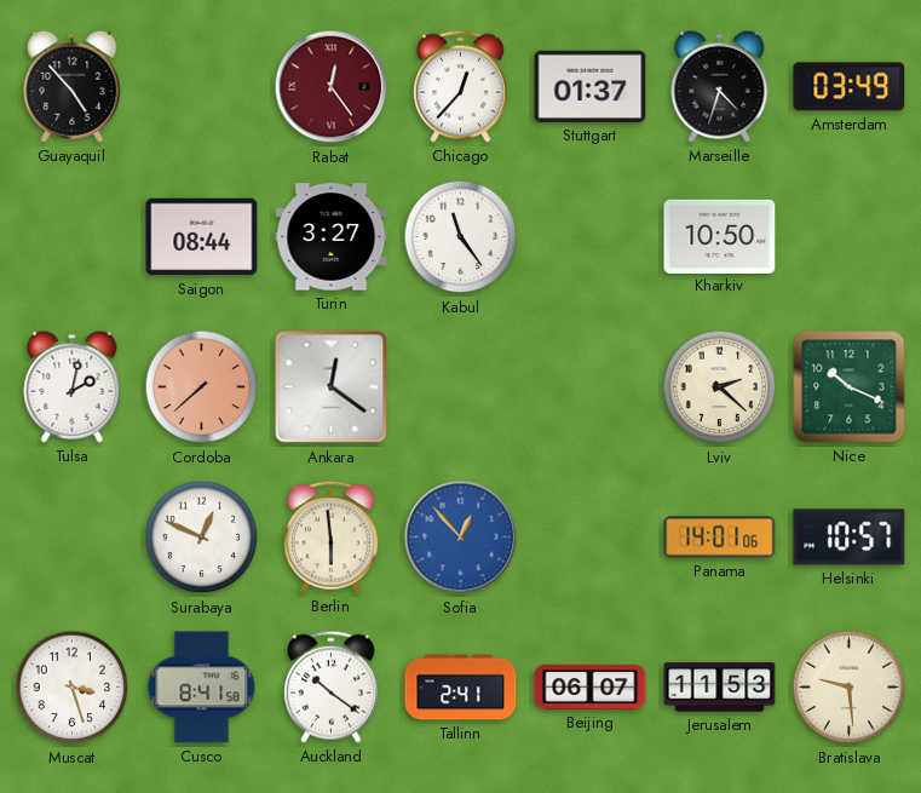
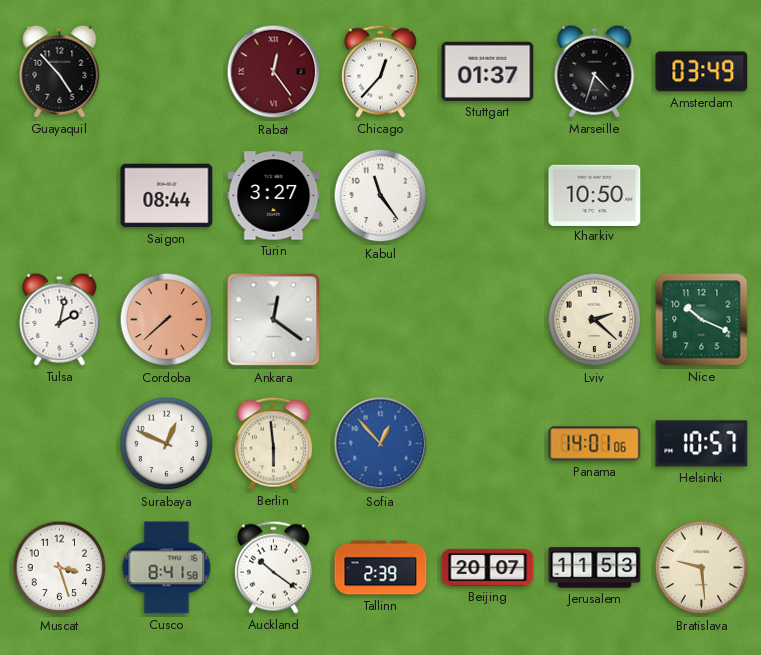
Tallinn: 2:41 -> 2:39
Beijing: 06:07 -> 20:07
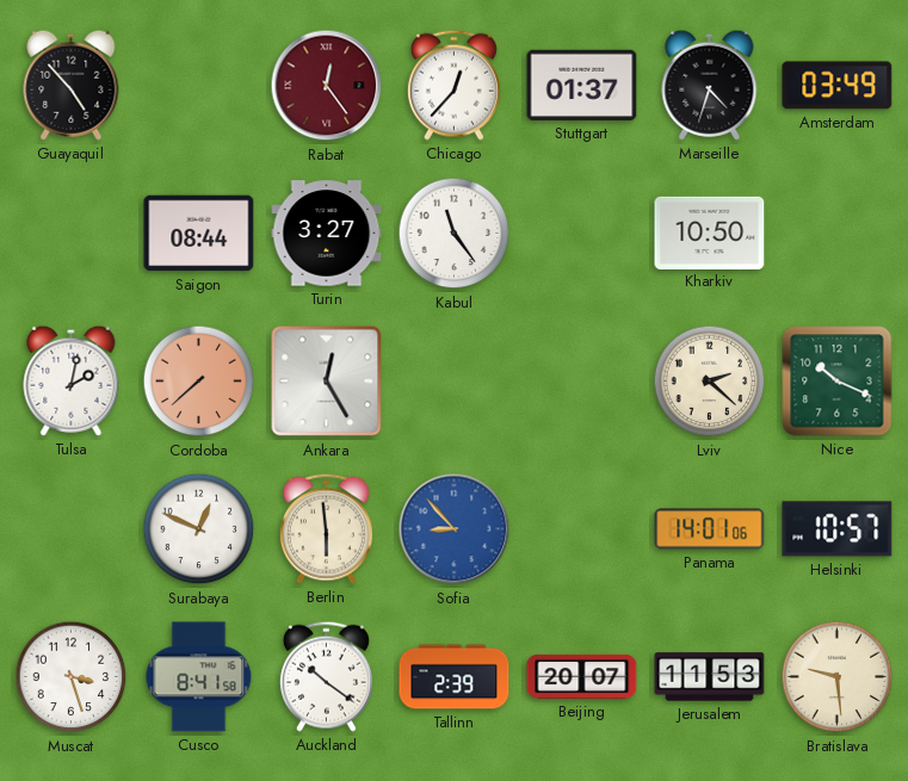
Ankara: 12:21 -> 12:25
Sofia: 12:53 -> 8:53
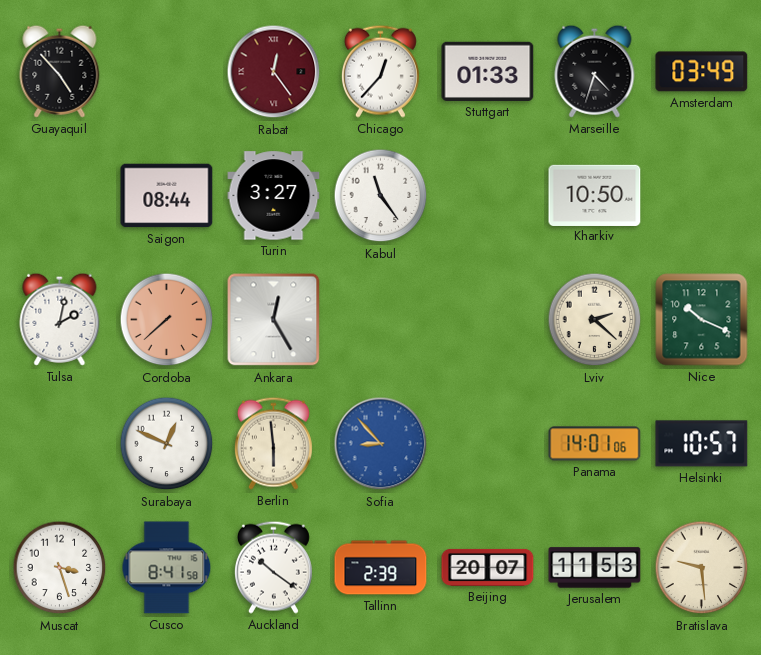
Stuttgart: 01:37 -> 01:33
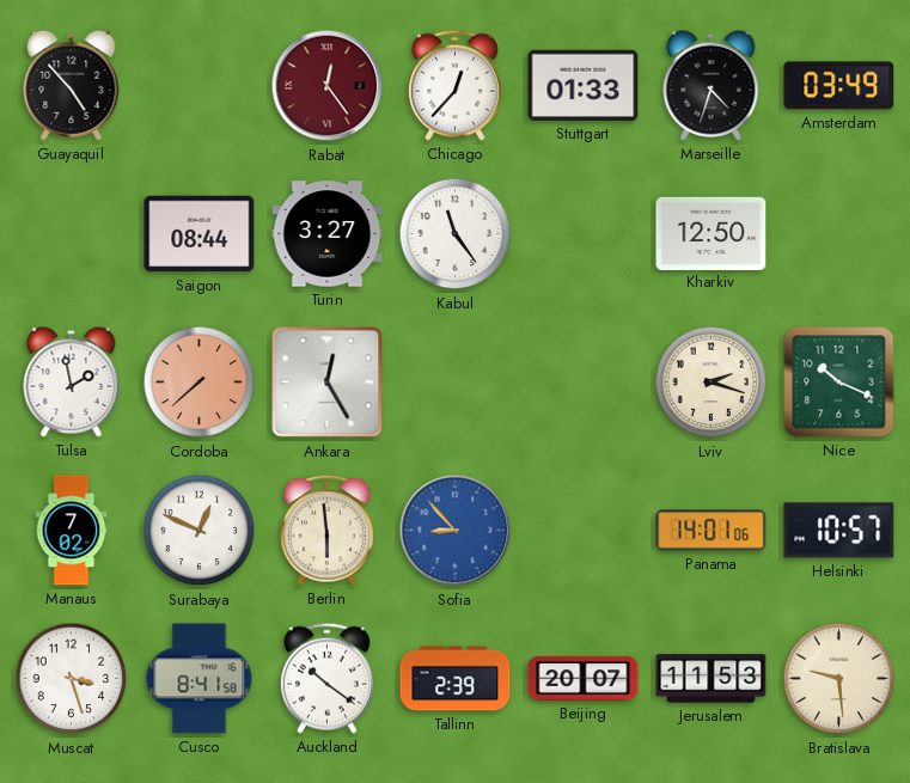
Kharkiv: 10:50 -> 12:50
Tulsa: 2:02 -> 1:58
Lviv: 2:22 -> 2:18
Manaus: none -> 7:02
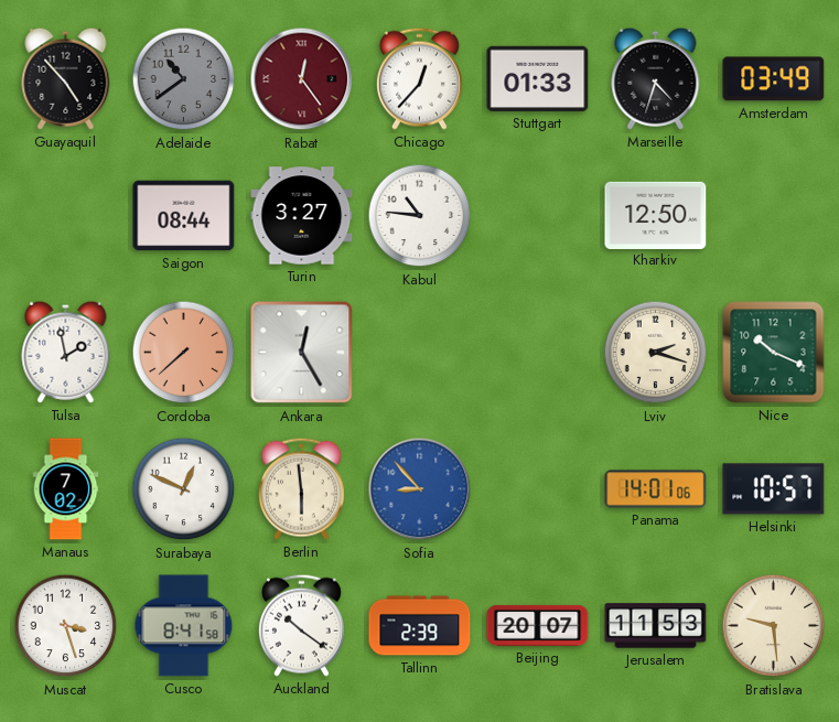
Adelaide: none -> 10:39
Kabul: 11:24 -> 10:46
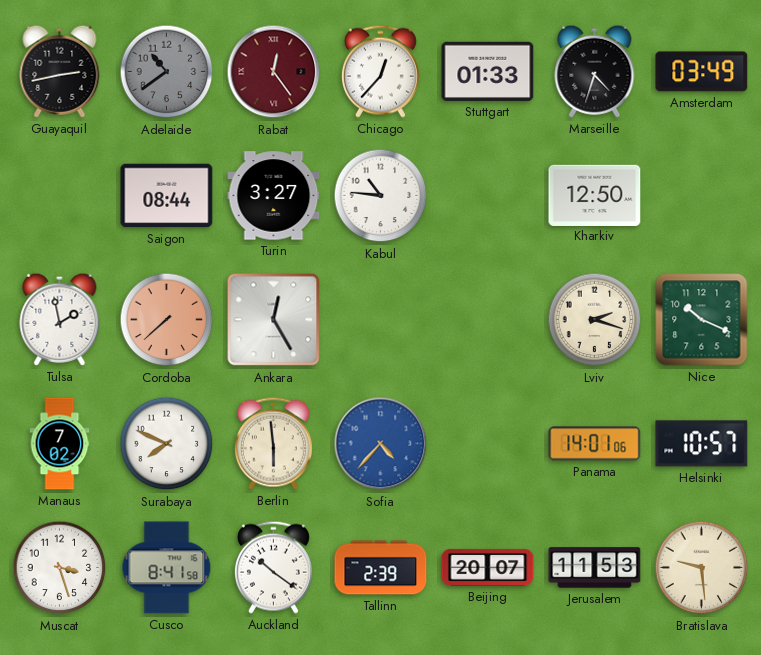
Guayaquil: 4:53 -> 2:43
Surabaya: 12:49 -> 7:49
Sofia: 8:53 -> 4:37
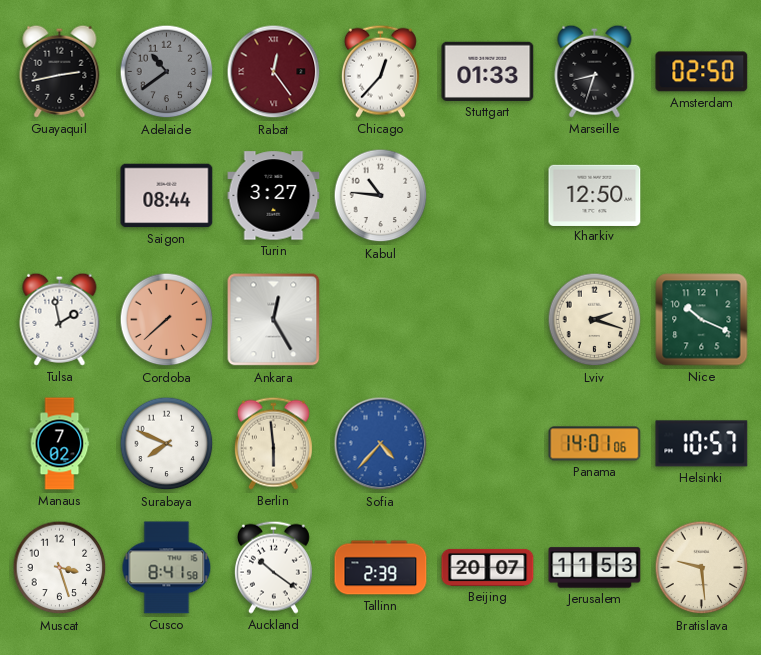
Marseille: 4:33 -> 8:33
Amsterdam: 03:49 -> 02:50
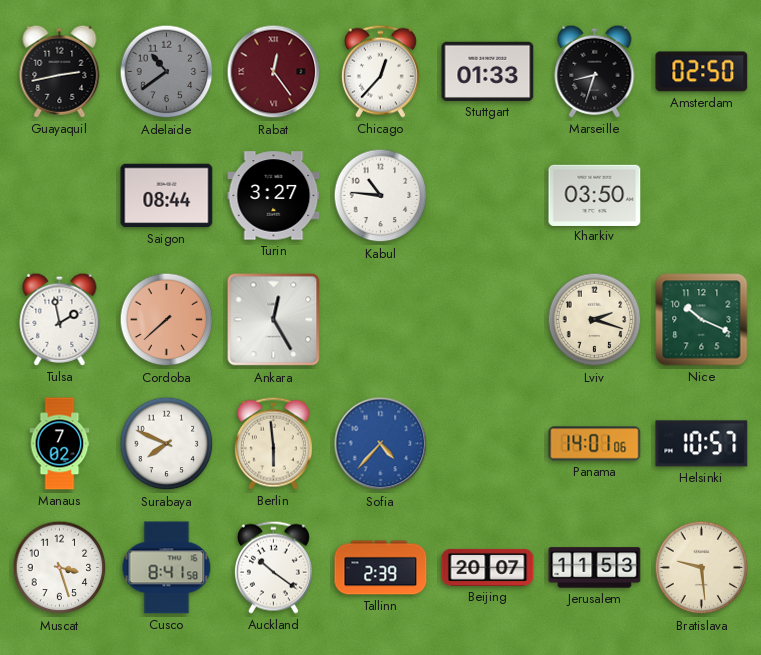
Kharkiv: 12:50 -> 03:50
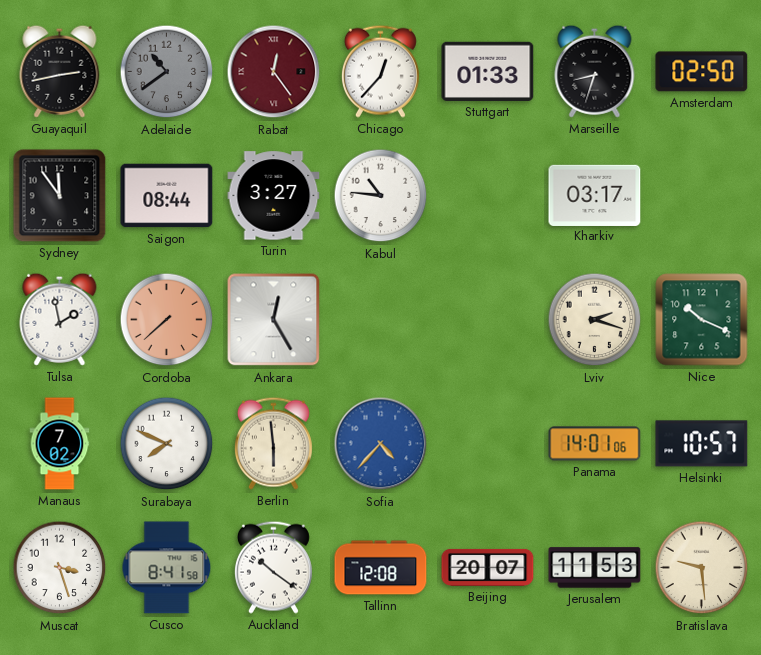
Sydney: none -> 11:54
Kharkiv: 03:50 -> 03:17
Tallinn: 2:39 -> 12:08
